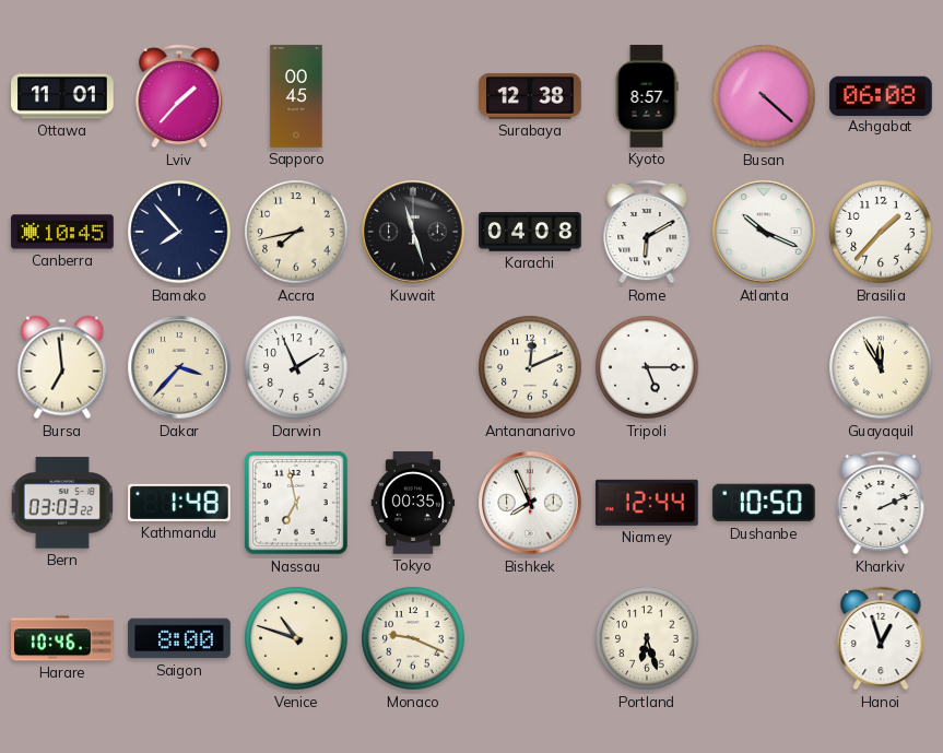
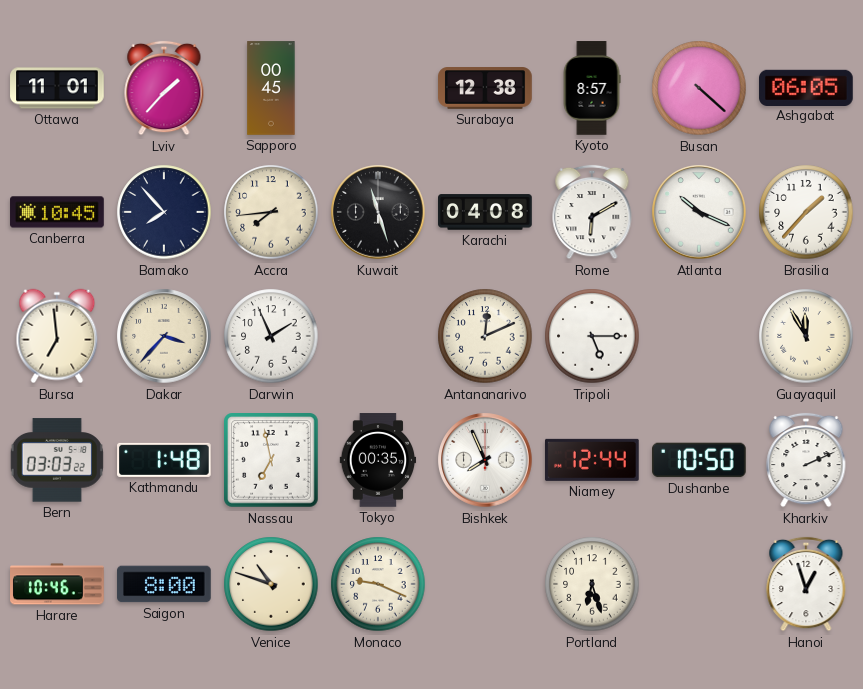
Ashgabat: 06:08 -> 06:05
Accra: 7:43 -> 7:44
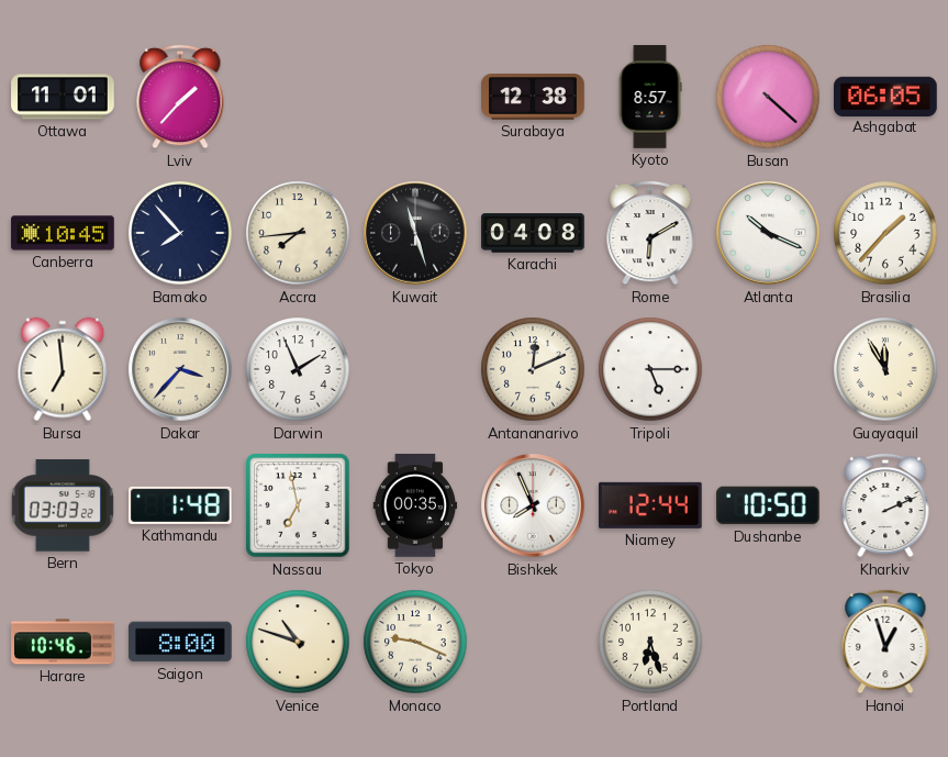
Sapporo: 00:45 -> none
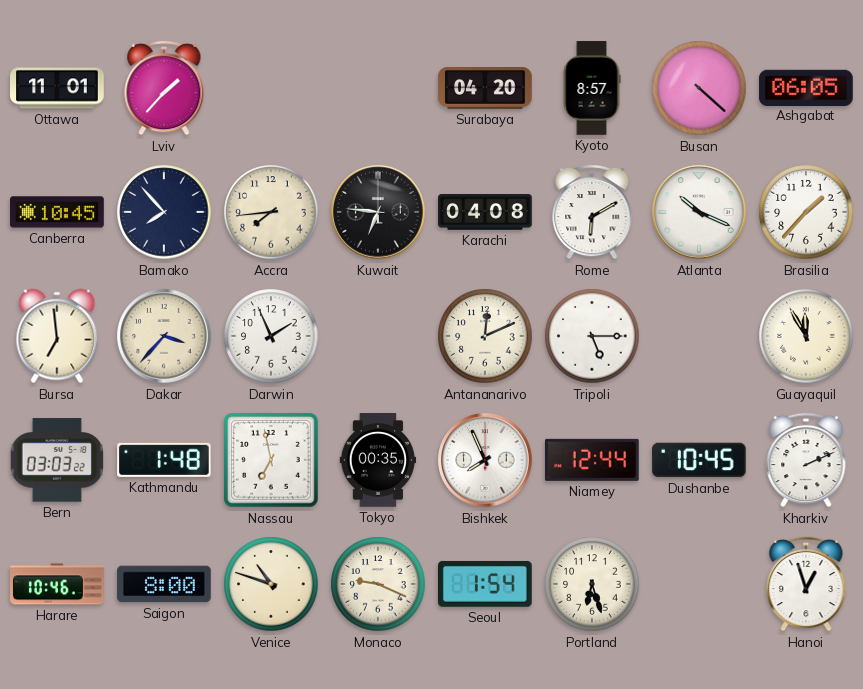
Surabaya: 12:38 -> 04:20
Kuwait: 11:27 -> 6:46
Dushanbe: 10:50 -> 10:45
Seoul: none -> 1:54
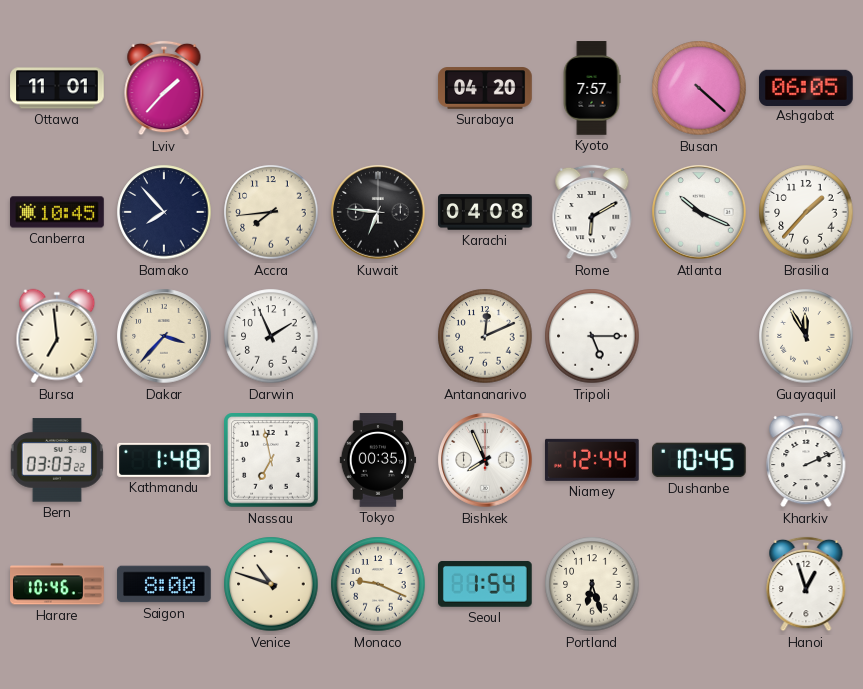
Kyoto: 8:57 -> 7:57
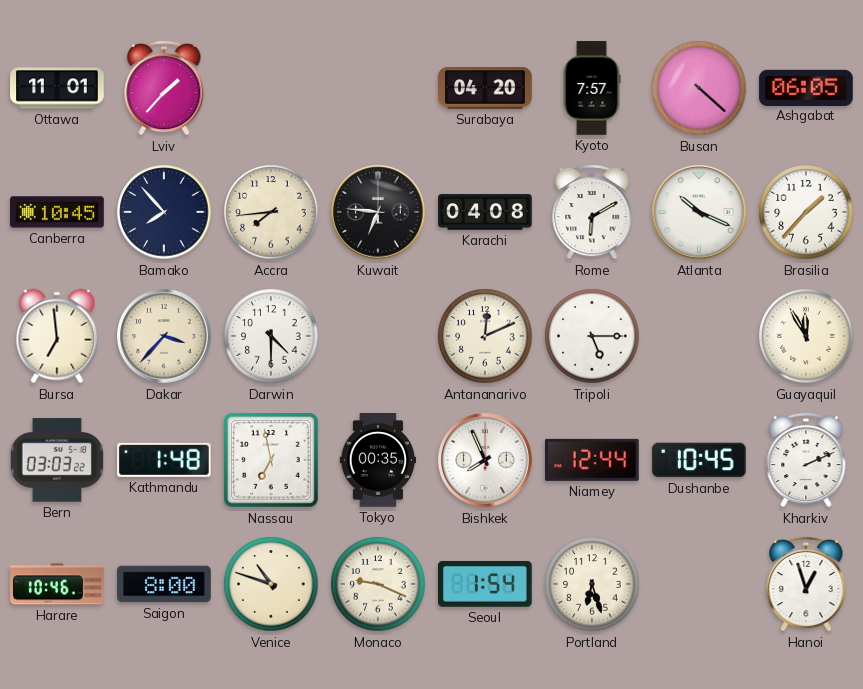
Darwin: 1:56 -> 4:30
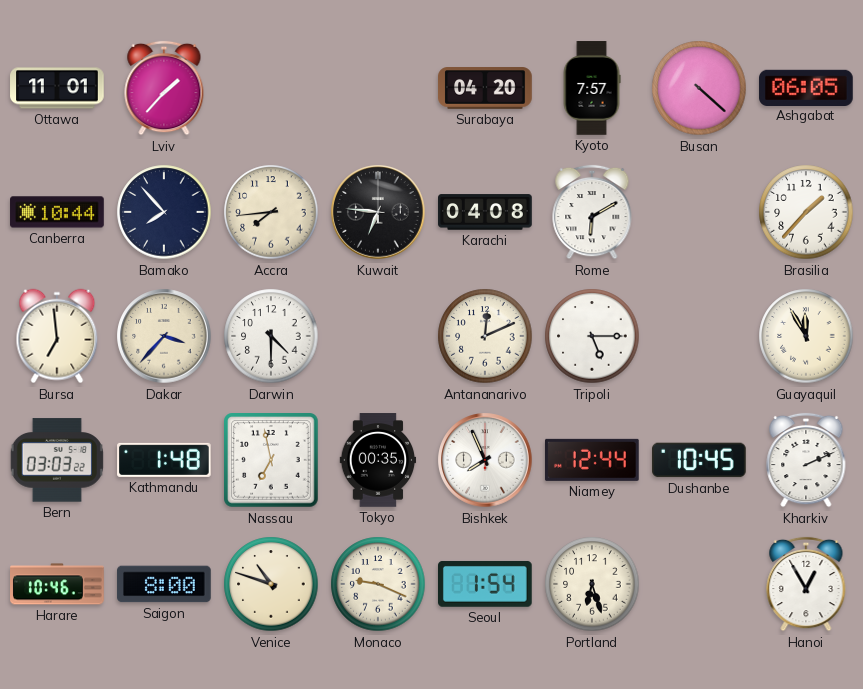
Canberra: 10:45 -> 10:44
Atlanta: 10:19 -> none
Hanoi: 12:57 -> 12:55
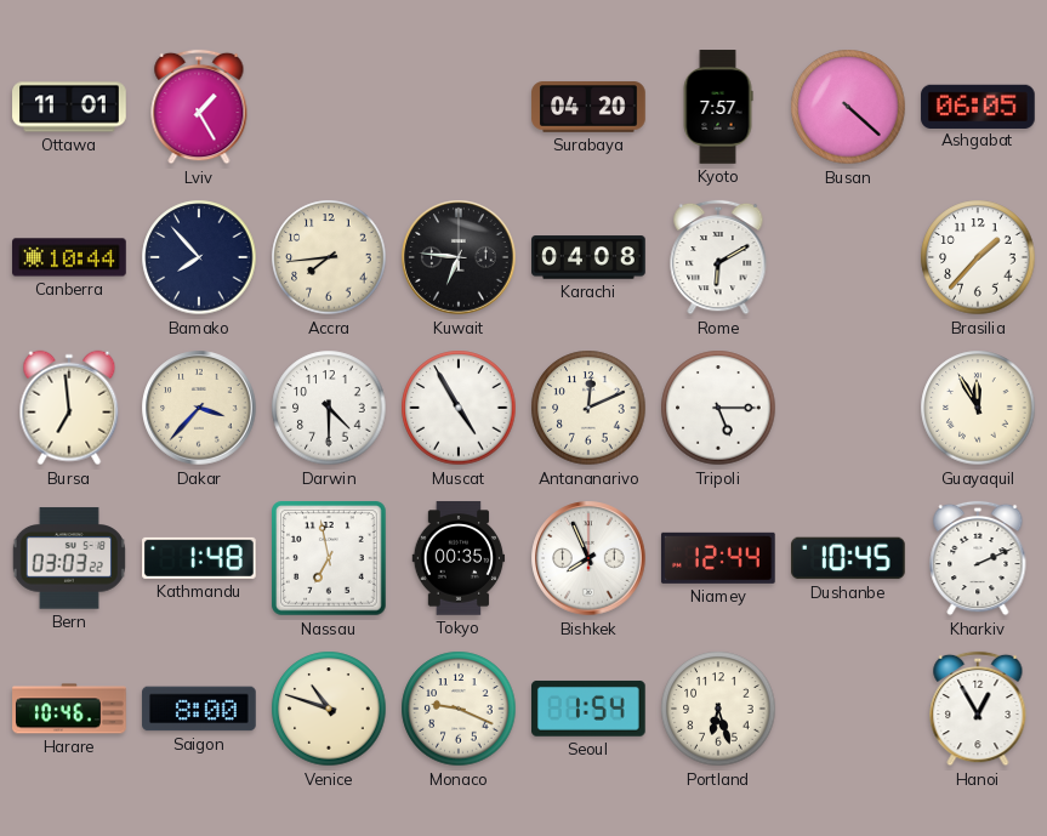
Lviv: 1:37 -> 1:25
Muscat: none -> 4:55
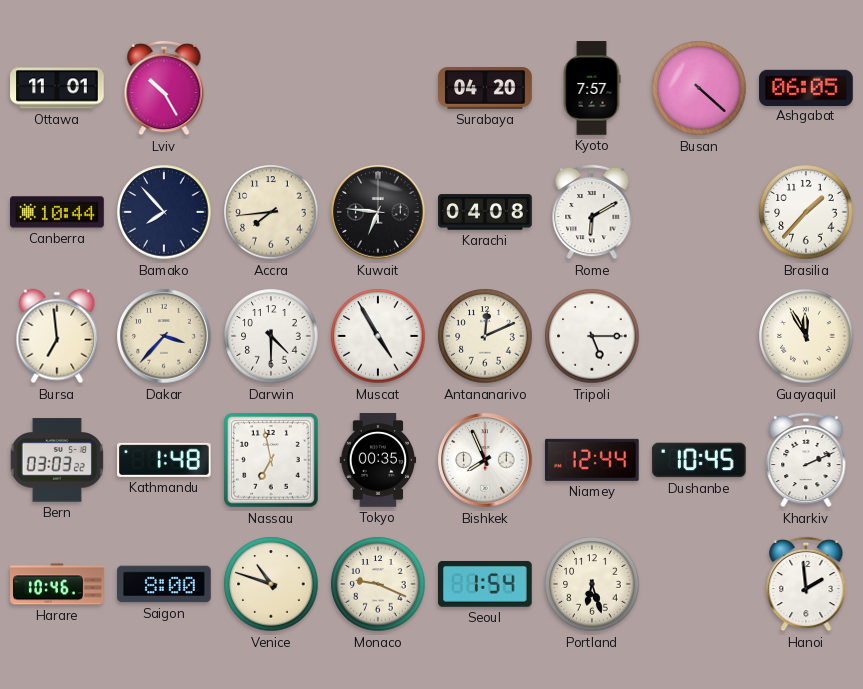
Lviv: 1:25 -> 10:25
Hanoi: 12:55 -> 1:59
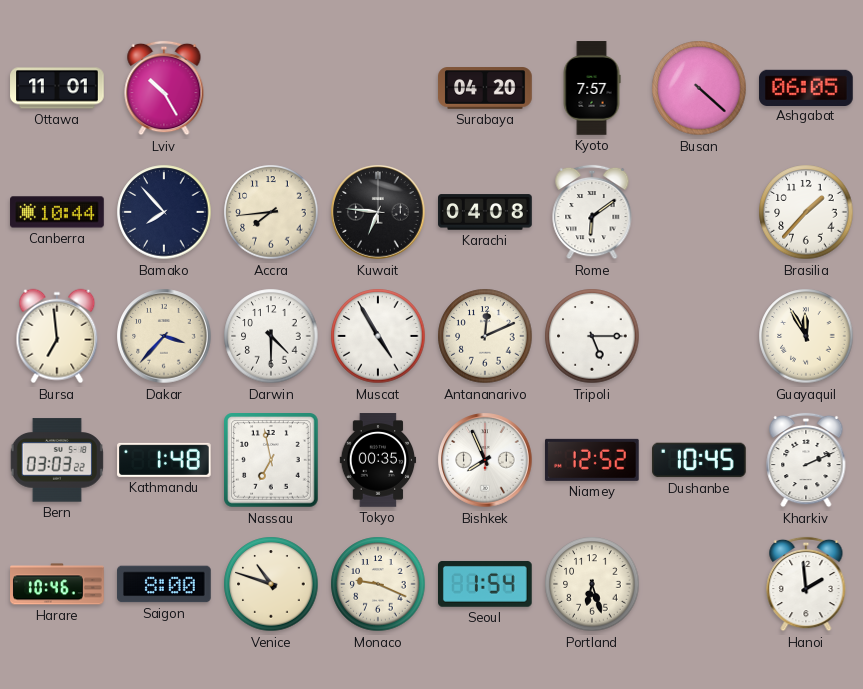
Rome: 6:10 -> 6:09
Niamey: 12:44 -> 12:52
